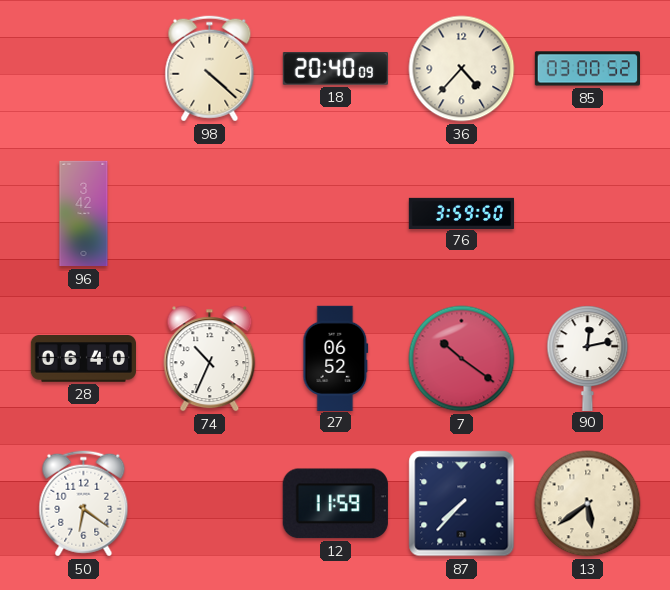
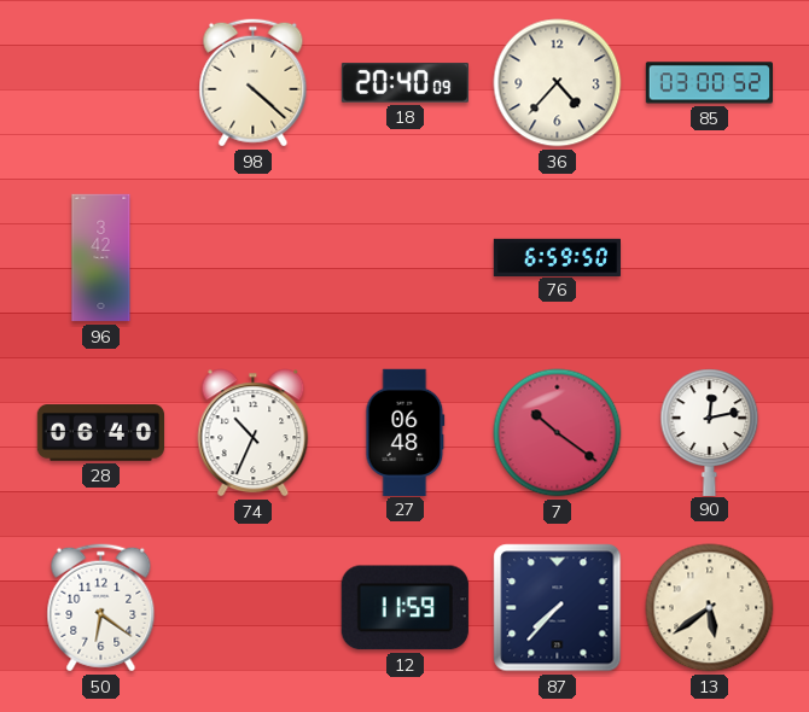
76: 3:59 -> 6:59
27: 06:52 -> 06:48
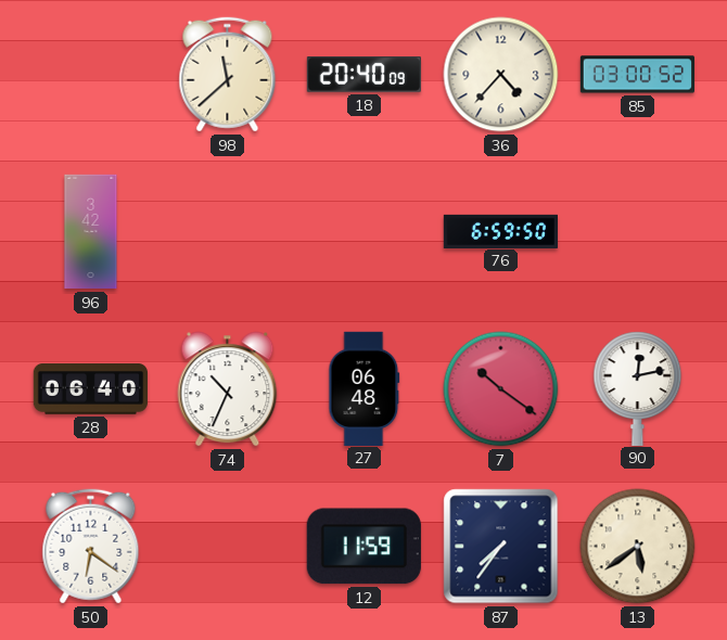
98: 4:22 -> 11:38
87: 7:37 -> 7:36
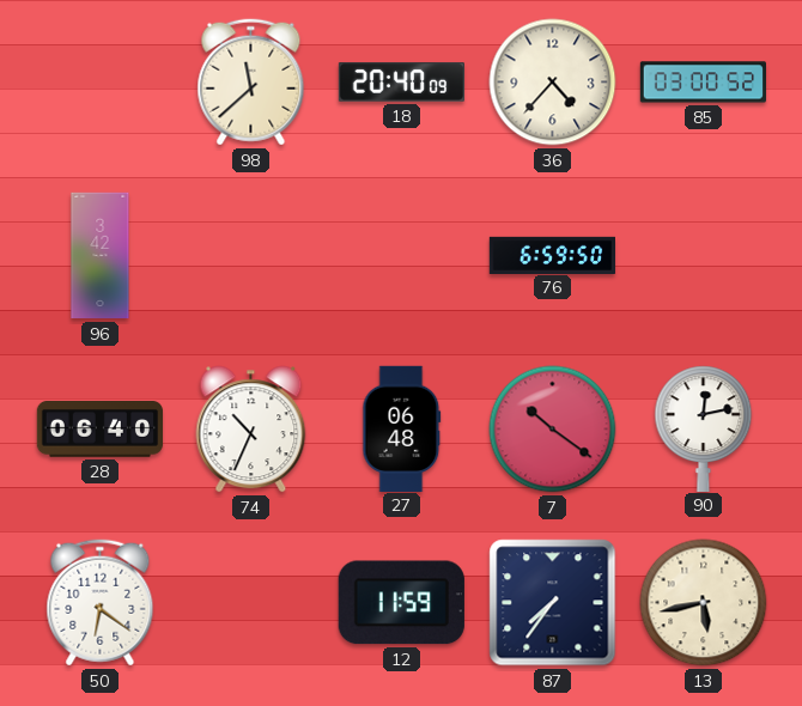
13: 5:39 -> 5:43
